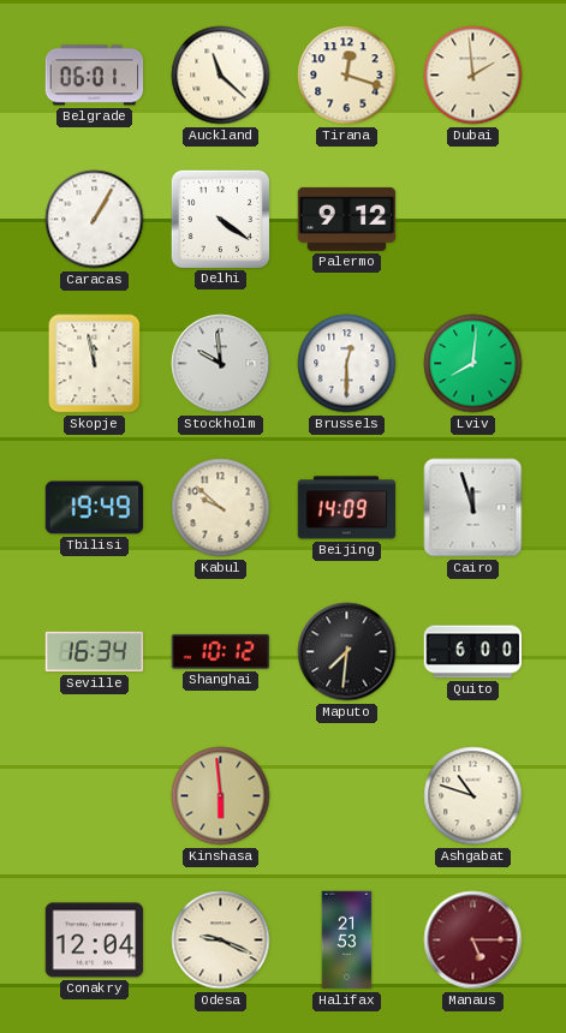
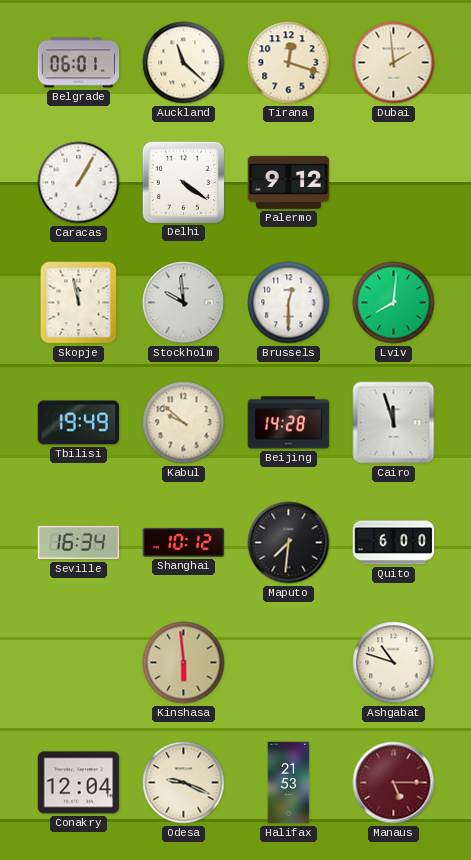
Beijing: 14:09 -> 14:28
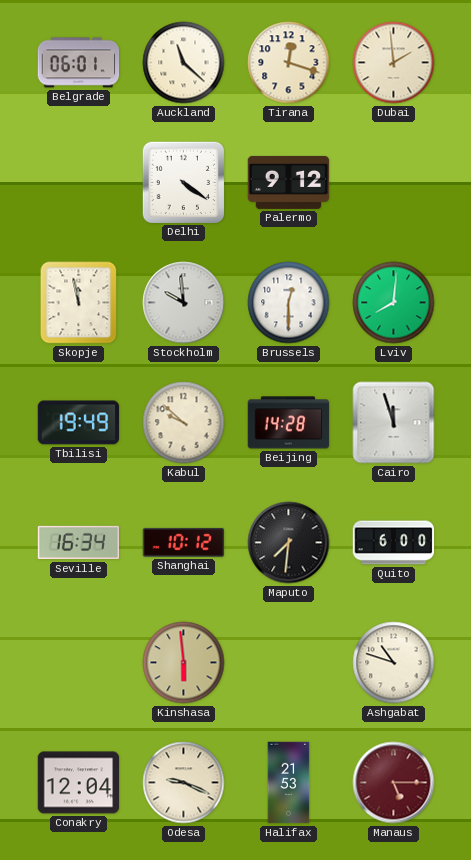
Caracas: 1:05 -> none
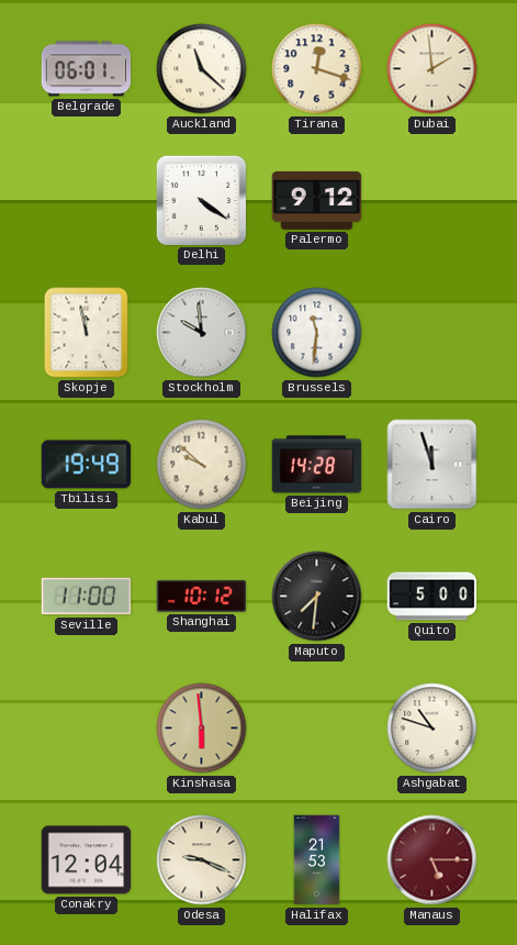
Brussels: 12:30 -> 11:31
Lviv: 8:01 -> none
Seville: 16:34 -> 11:00
Quito: 6:00 -> 5:00
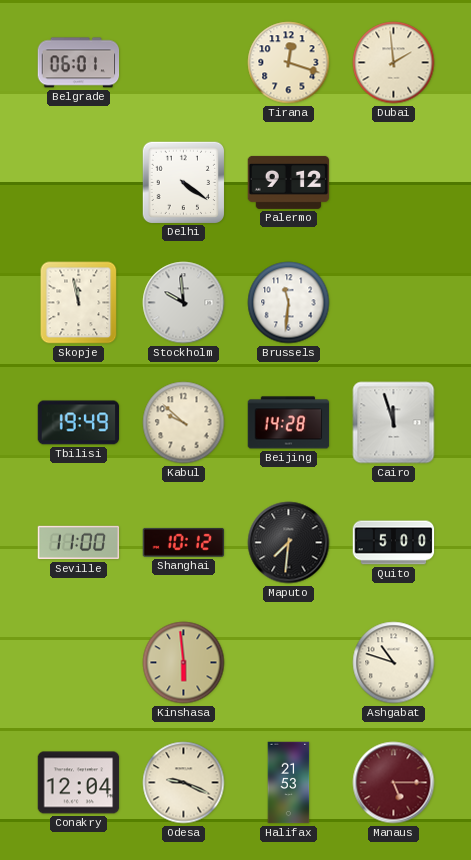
Auckland: 11:22 -> none
